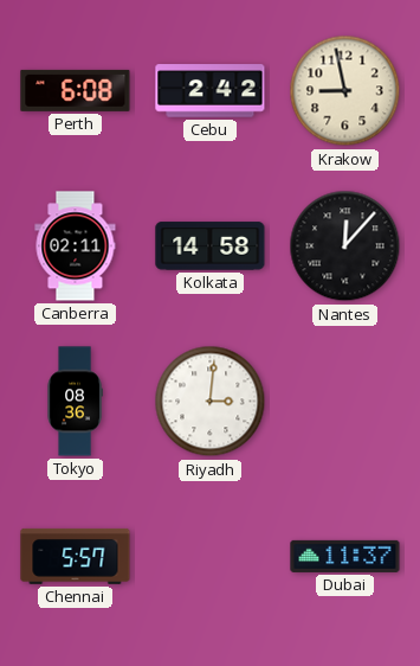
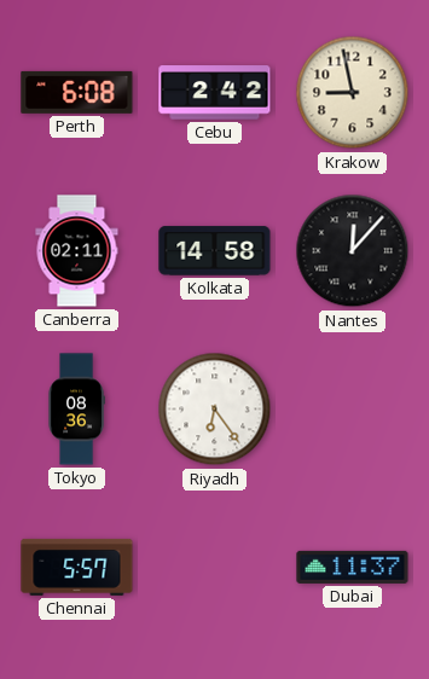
Riyadh: 3:01 -> 6:24
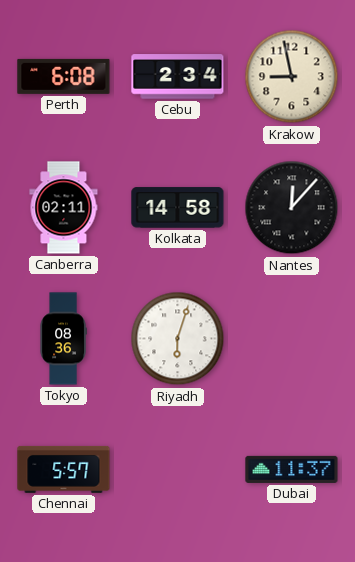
Cebu: 2:42 -> 2:34
Riyadh: 6:24 -> 6:03
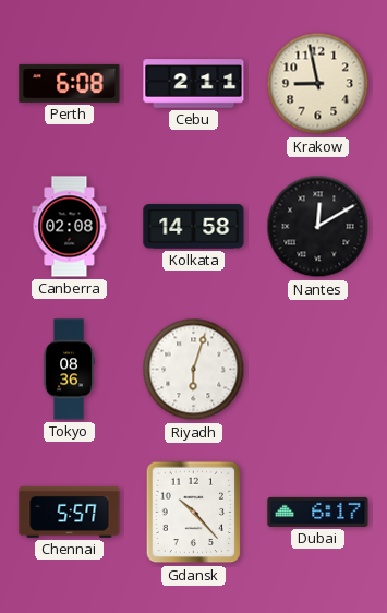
Cebu: 2:34 -> 2:11
Canberra: 02:11 -> 02:08
Nantes: 12:07 -> 12:10
Gdansk: none -> 10:23
Dubai: 11:37 -> 6:17
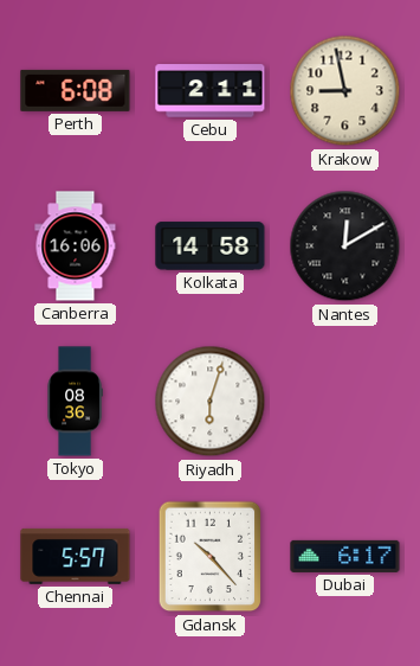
Canberra: 02:08 -> 16:06
